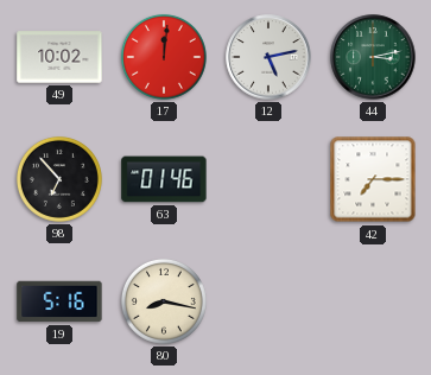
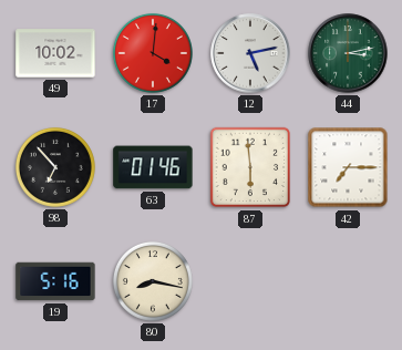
17: 12:01 -> 4:01
87: none -> 5:59
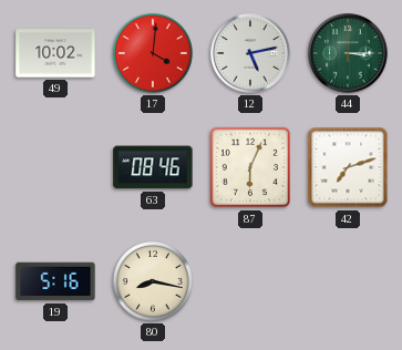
44: 3:13 -> 3:15
98: 6:53 -> none
63: 01:46 -> 08:46
87: 5:59 -> 6:04
42: 7:15 -> 7:12
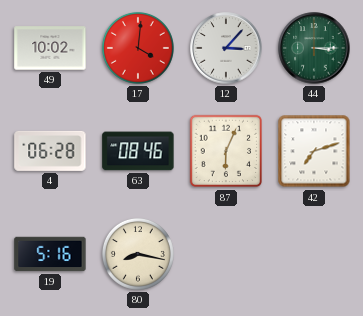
12: 5:13 -> 3:07
4: none -> 06:28
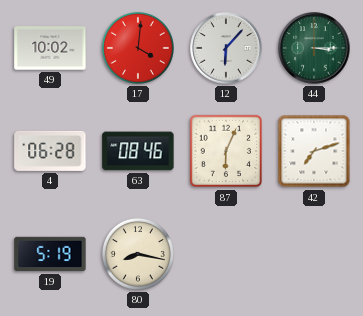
12: 3:07 -> 6:07
19: 5:16 -> 5:19
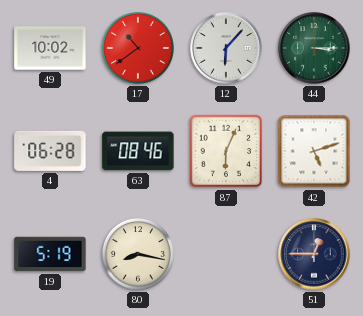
17: 4:01 -> 10:39
42: 7:12 -> 5:12
51: none -> 12:45
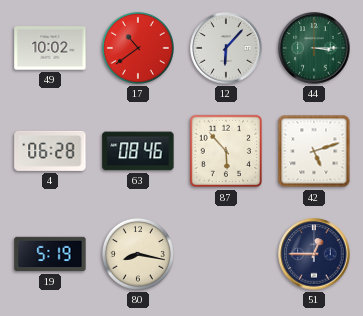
87: 6:04 -> 5:53
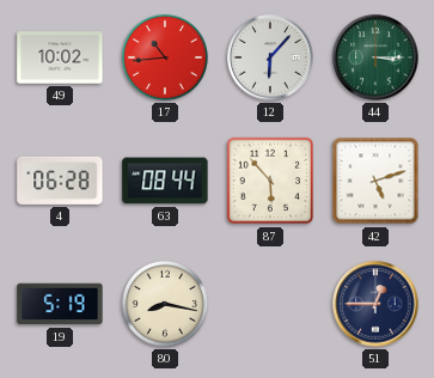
17: 10:39 -> 10:44
63: 08:46 -> 08:44
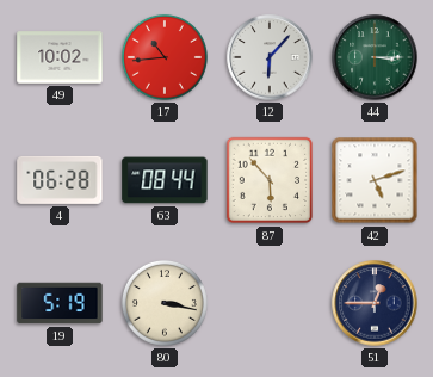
80: 8:17 -> 3:17
